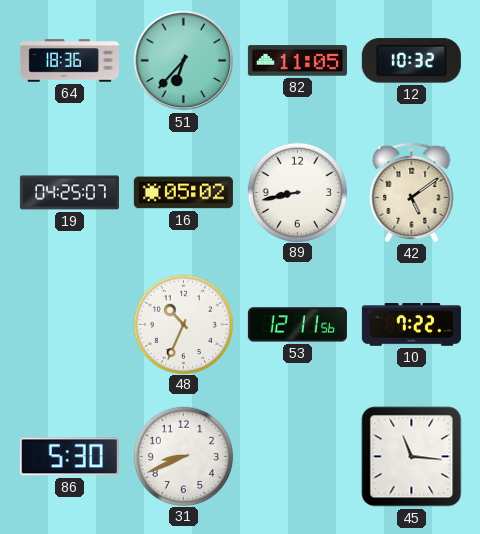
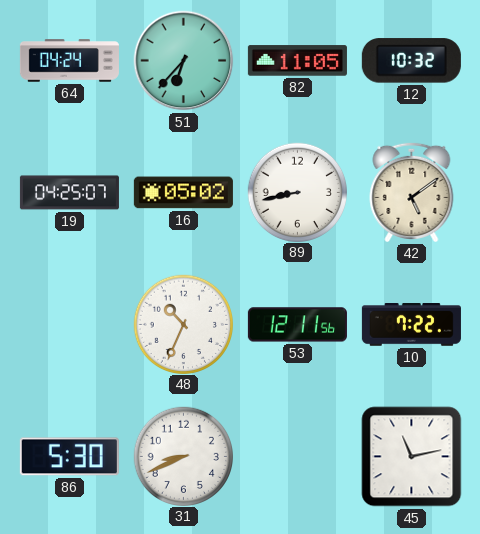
64: 18:36 -> 04:24
45: 11:16 -> 11:13
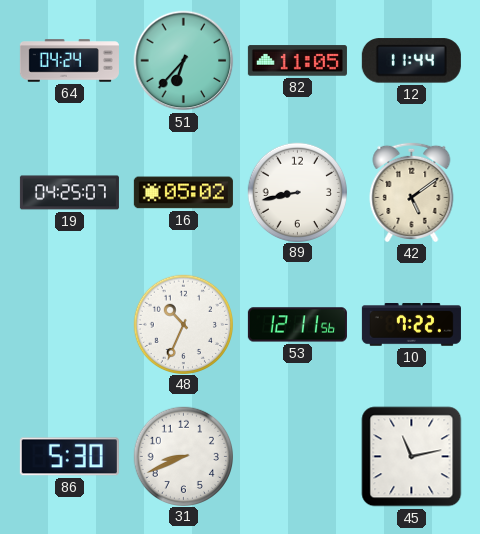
12: 10:32 -> 11:44
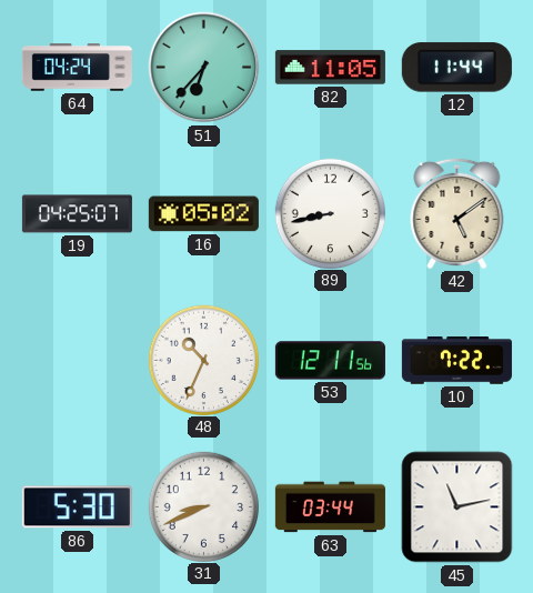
63: none -> 03:44
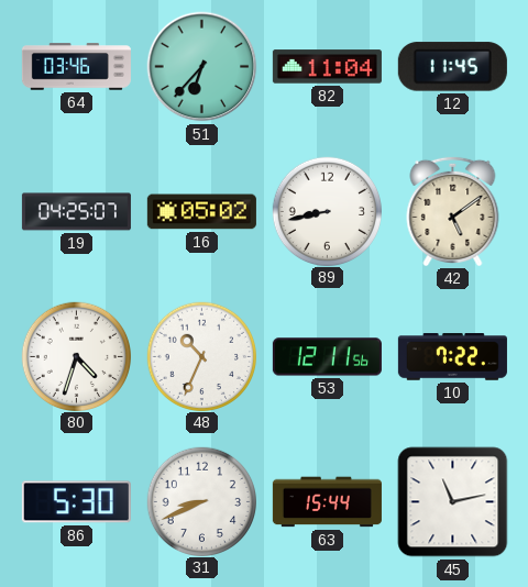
64: 04:24 -> 03:46
82: 11:05 -> 11:04
12: 11:44 -> 11:45
80: none -> 4:33
63: 03:44 -> 15:44
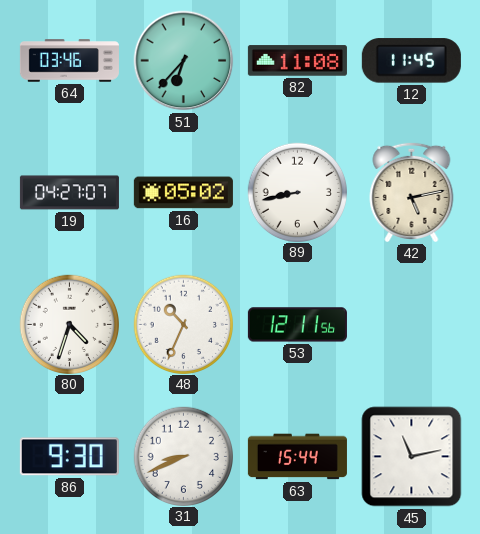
82: 11:04 -> 11:08
19: 04:25 -> 04:27
42: 5:09 -> 5:13
10: 7:22 -> none
86: 5:30 -> 9:30
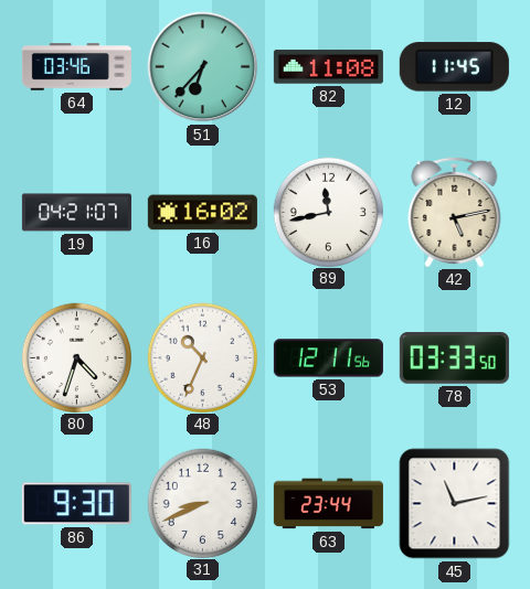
19: 04:27 -> 04:21
16: 05:02 -> 16:02
89: 8:43 -> 11:43
78: none -> 03:33
63: 15:44 -> 23:44
